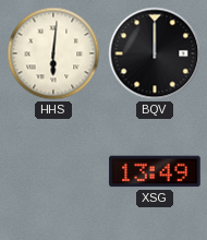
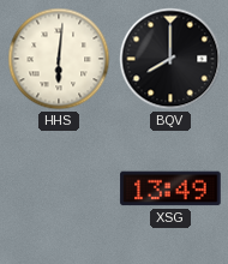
BQV: 12:00 -> 8:00
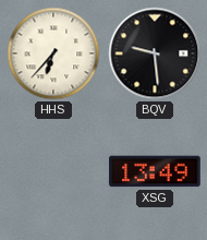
HHS: 6:01 -> 6:37
BQV: 8:00 -> 9:29
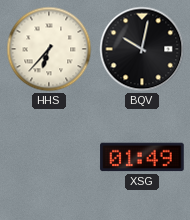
BQV: 9:29 -> 10:02
XSG: 13:49 -> 01:49
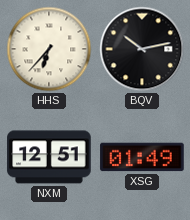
BQV: 10:02 -> 10:13
NXM: none -> 12:51
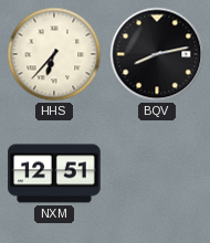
BQV: 10:13 -> 8:13
XSG: 01:49 -> none
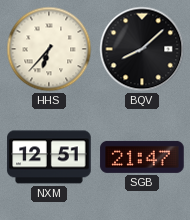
BQV: 8:13 -> 8:08
SGB: none -> 21:47
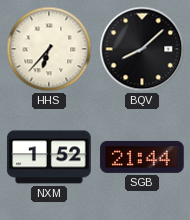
NXM: 12:51 -> 1:52
SGB: 21:47 -> 21:44
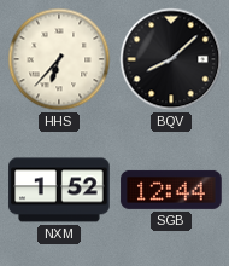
SGB: 21:44 -> 12:44
